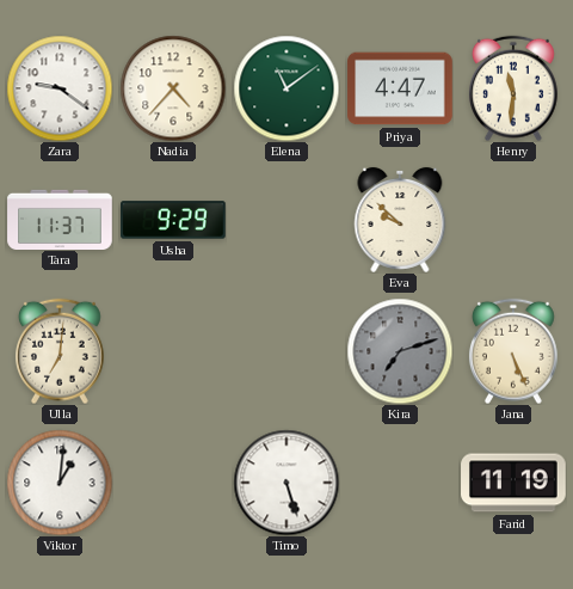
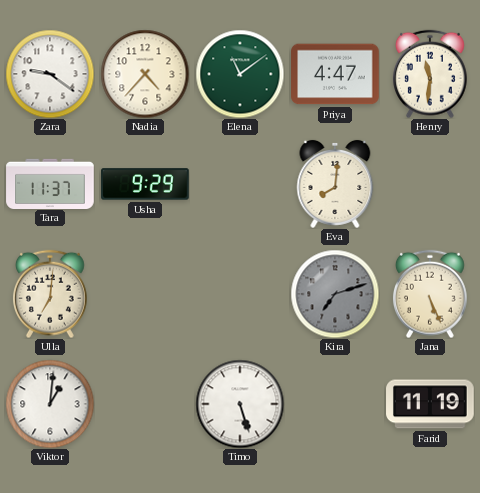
Eva: 9:52 -> 8:01
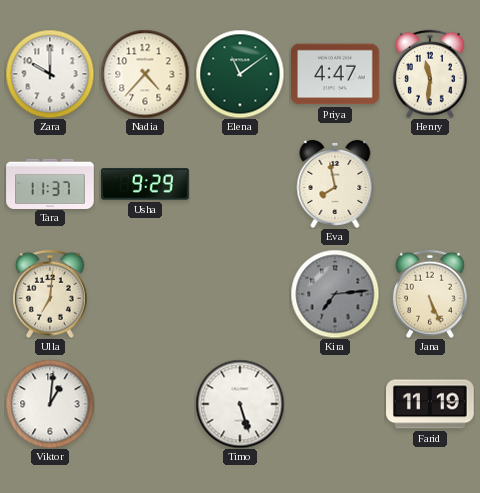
Zara: 9:21 -> 10:00
Eva: 8:01 -> 7:58
Kira: 7:12 -> 7:14
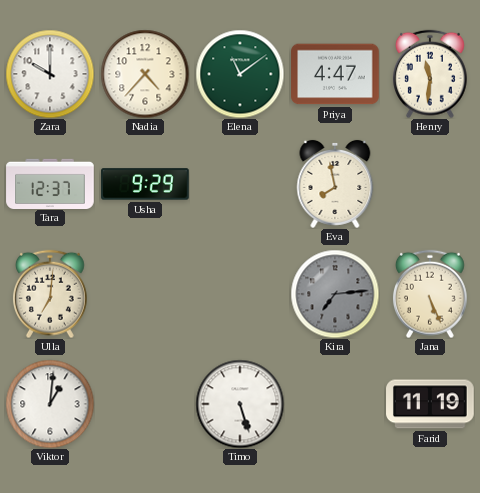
Tara: 11:37 -> 12:37
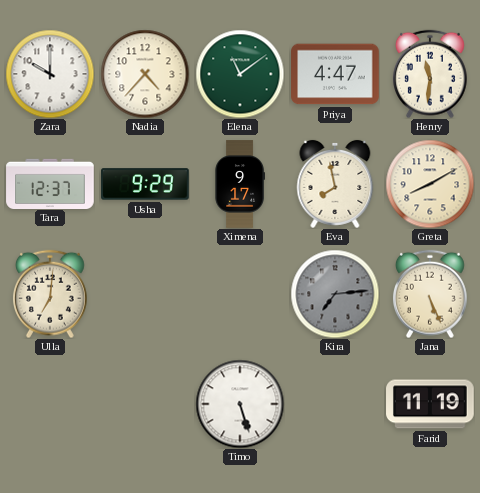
Ximena: none -> 9:17
Greta: none -> 8:10
Viktor: 1:01 -> none
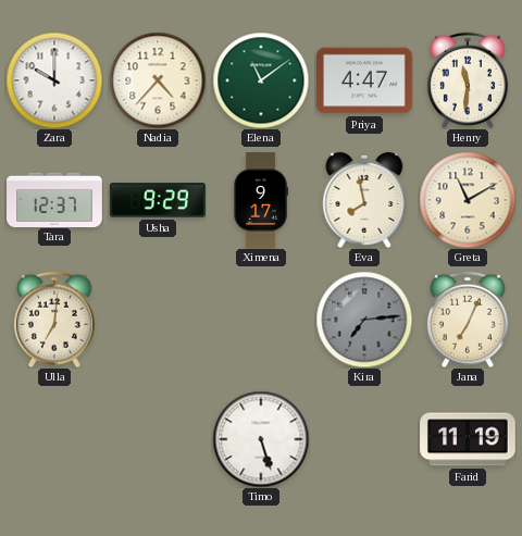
Greta: 8:10 -> 11:10
Jana: 5:26 -> 7:04
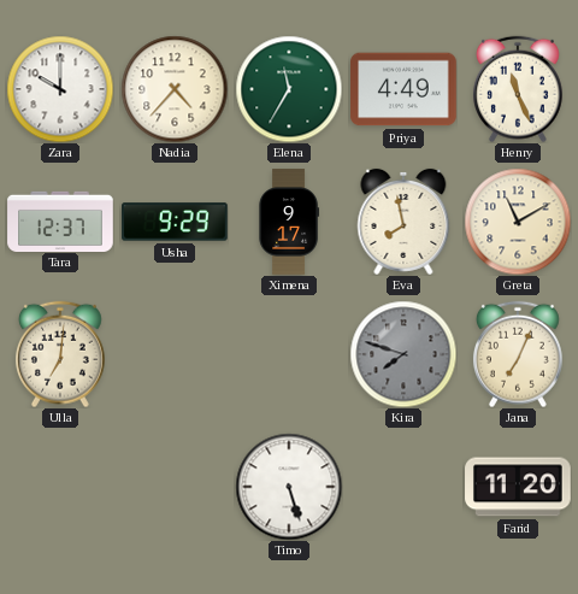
Elena: 11:09 -> 11:35
Priya: 4:47 -> 4:49
Henry: 11:31 -> 11:26
Kira: 7:14 -> 7:48
Farid: 11:19 -> 11:20
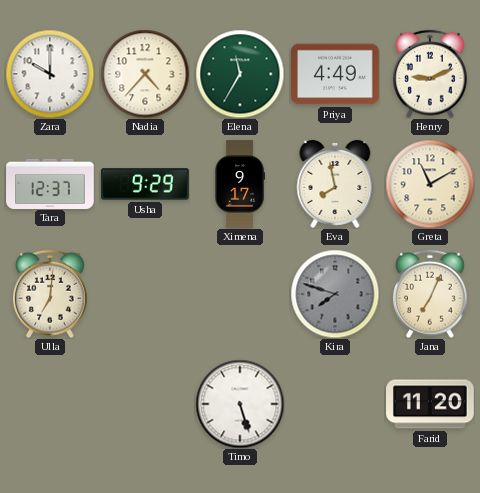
Henry: 11:26 -> 9:11
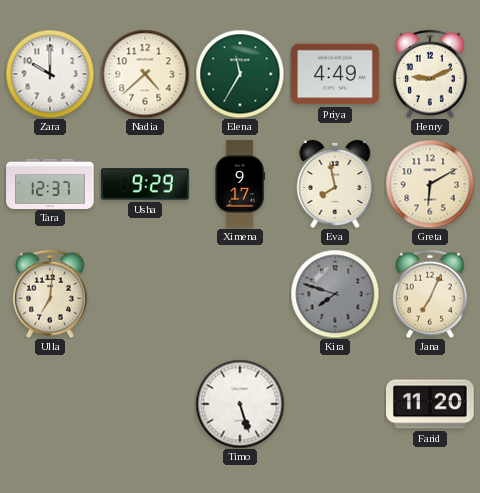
Nadia: 4:37 -> 4:38
Greta: 11:10 -> 6:10
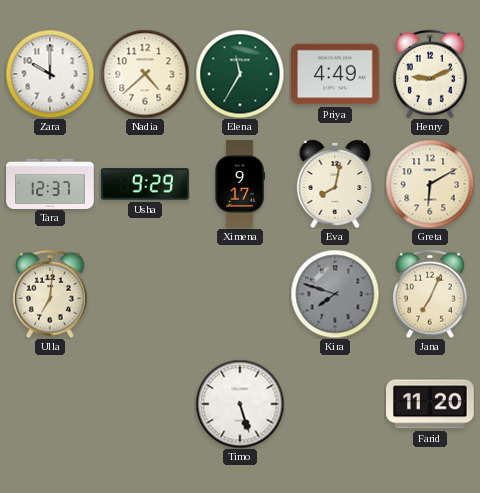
Eva: 7:58 -> 8:02
